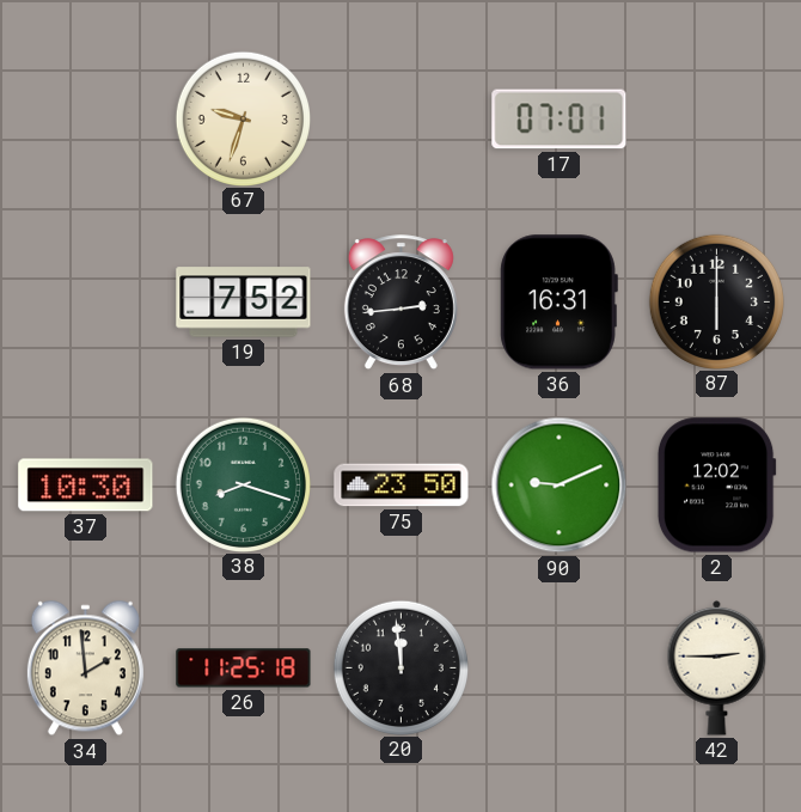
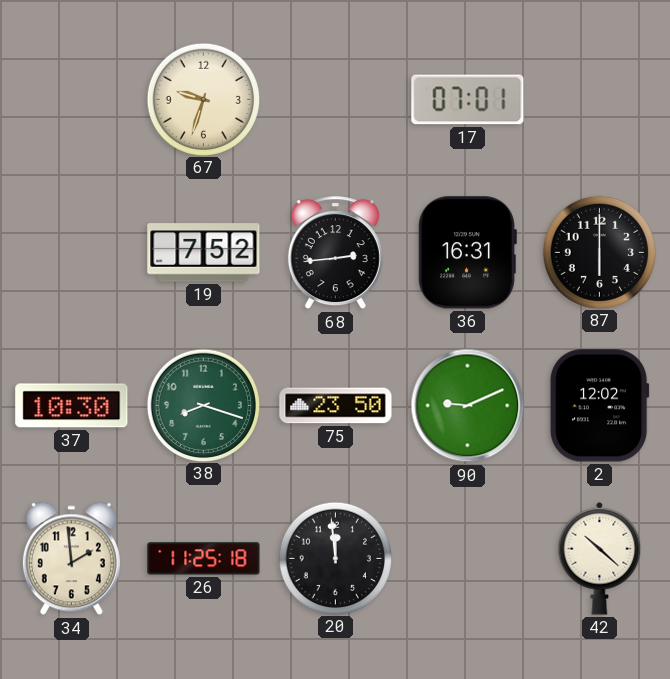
42: 2:45 -> 10:22
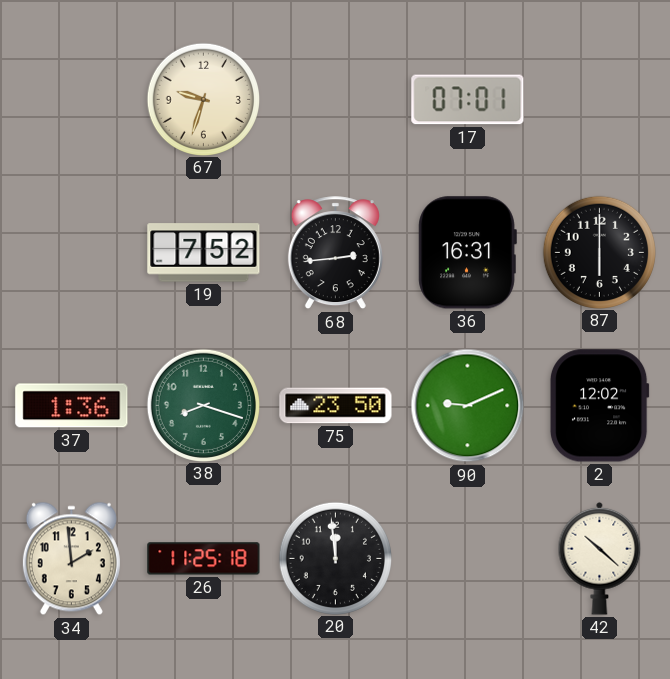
37: 10:30 -> 1:36
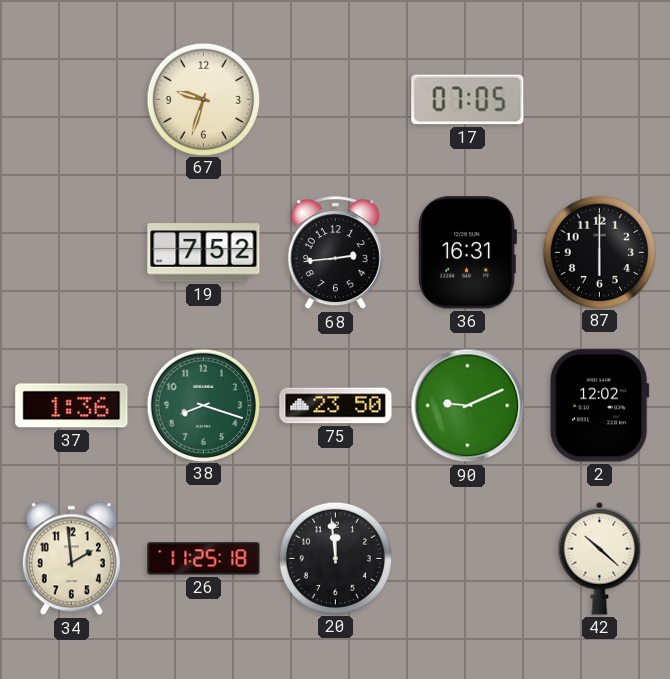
17: 07:01 -> 07:05
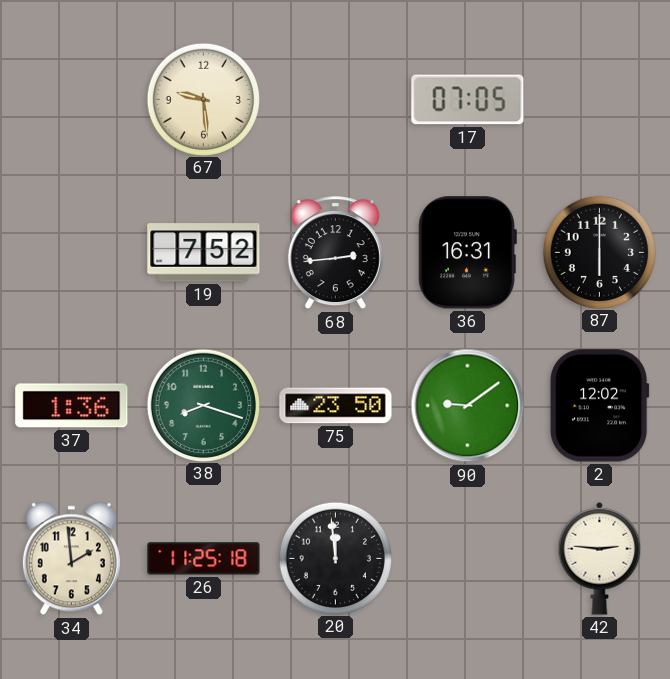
67: 9:33 -> 9:29
90: 9:11 -> 9:09
42: 10:22 -> 2:46
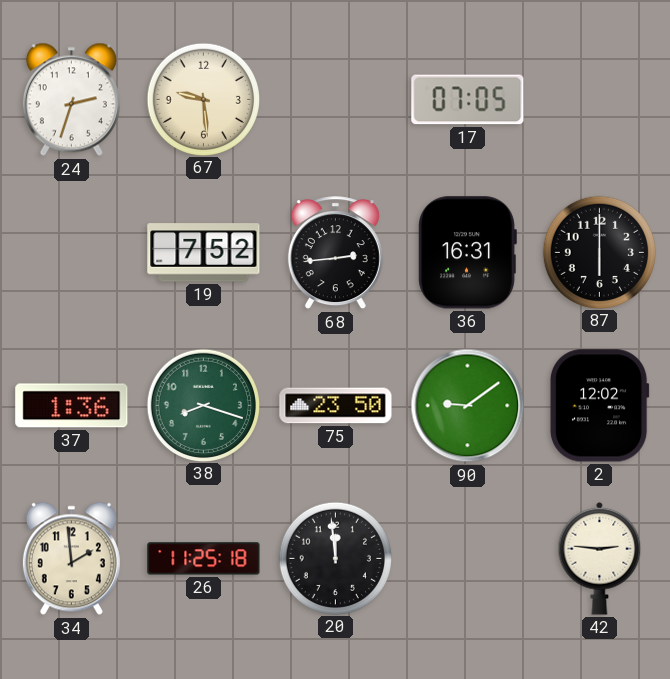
24: none -> 2:33
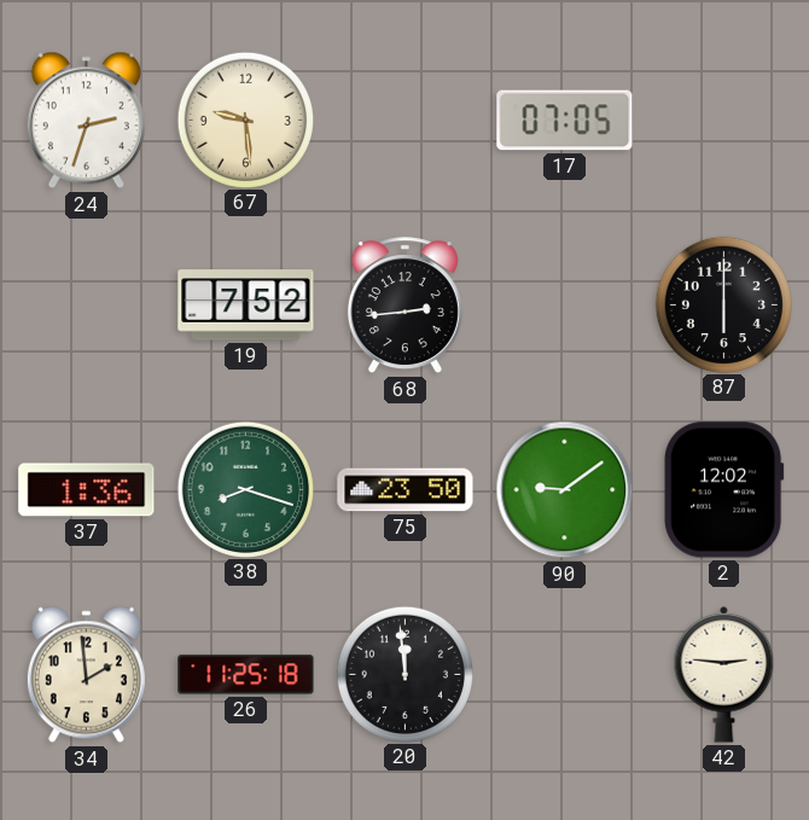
36: 16:31 -> none
